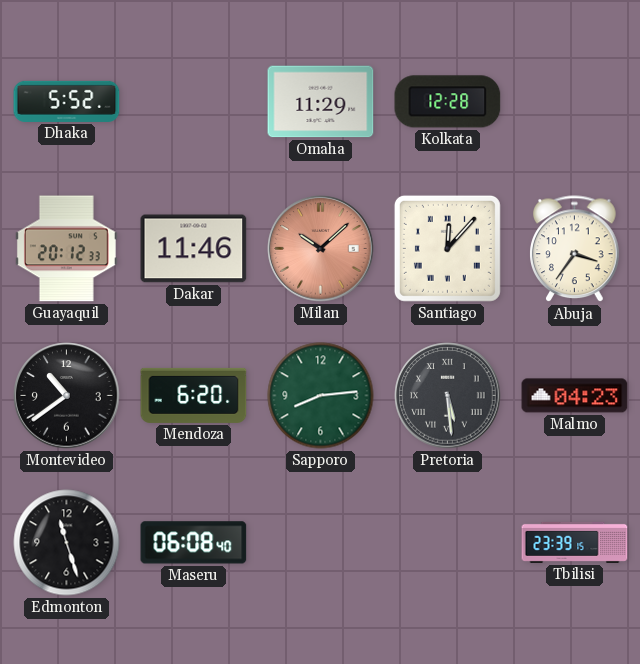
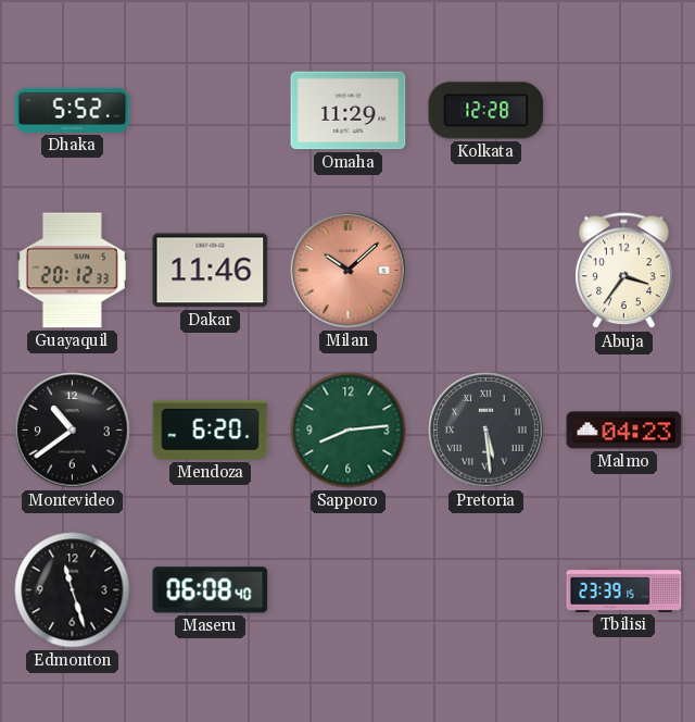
Santiago: 12:07 -> none
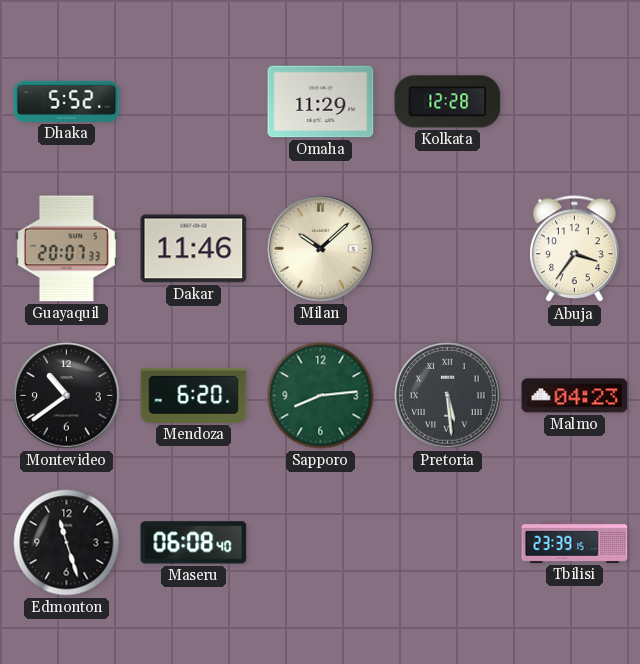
Guayaquil: 20:12 -> 20:07
Milan dial: salmon -> cream
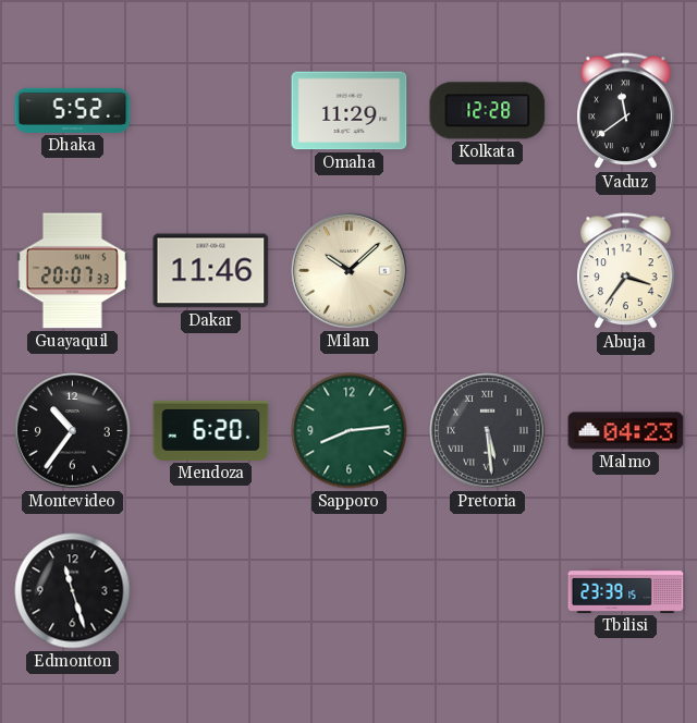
Vaduz: none -> 11:39
Montevideo: 10:39 -> 10:36
Maseru: 06:08 -> none
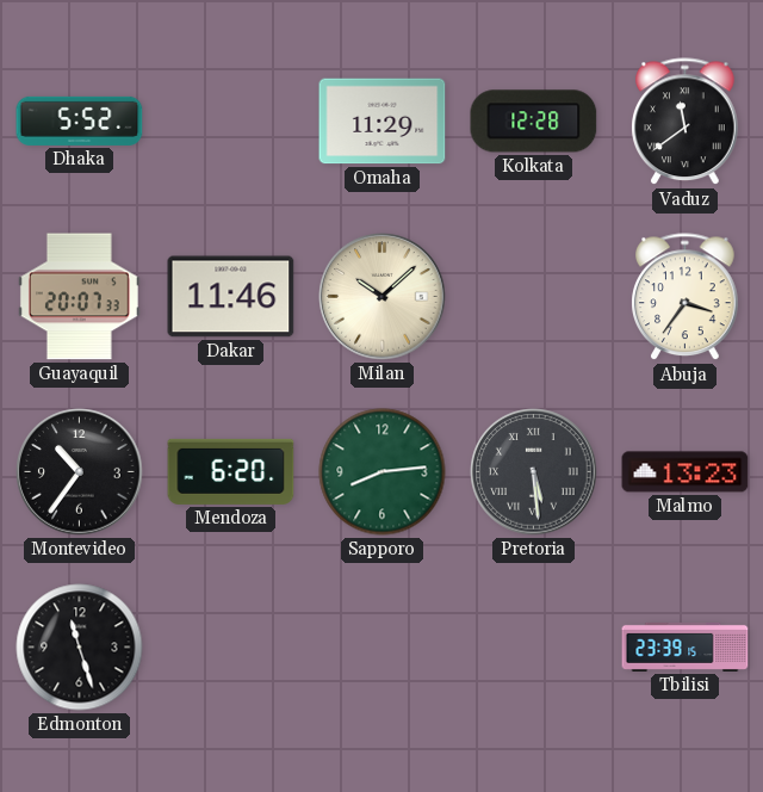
Malmo: 04:23 -> 13:23
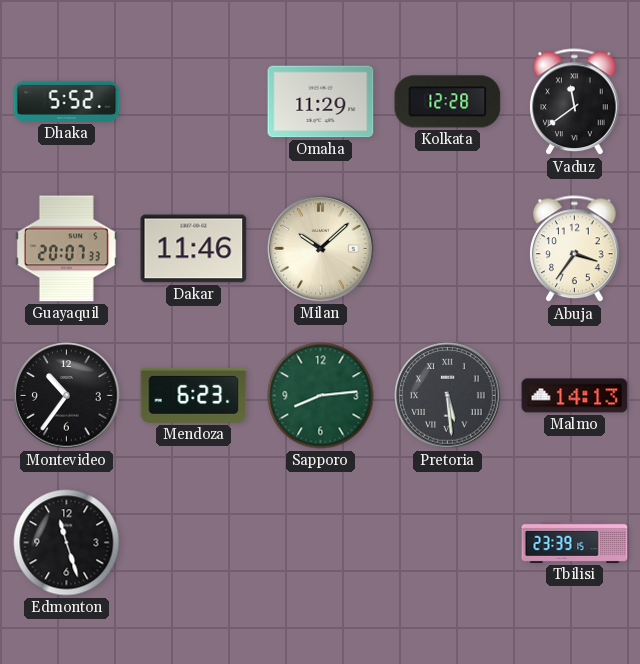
Mendoza: 6:20 -> 6:23
Malmo: 13:23 -> 14:13
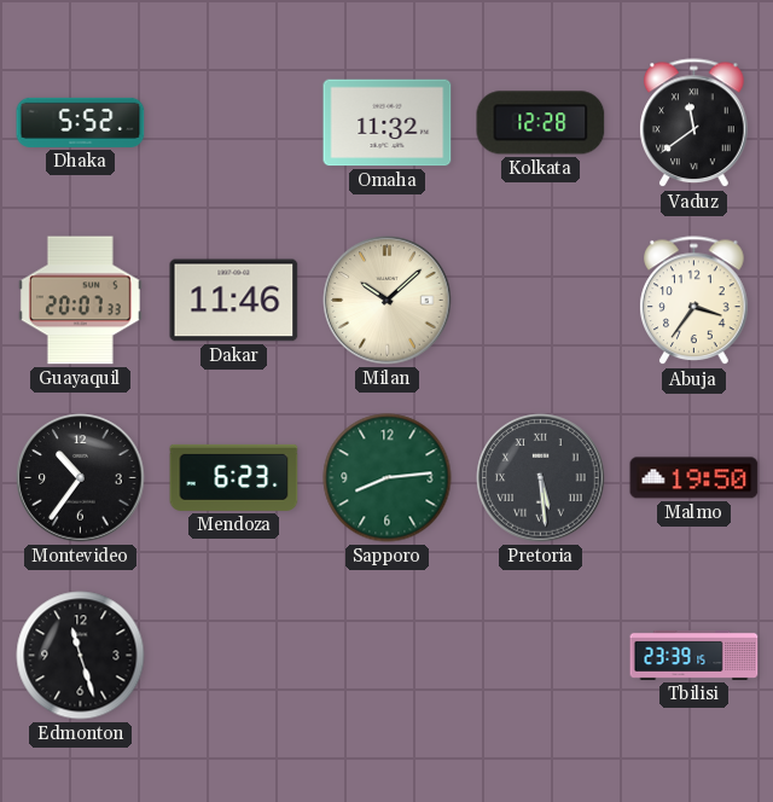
Omaha: 11:29 -> 11:32
Malmo: 14:13 -> 19:50
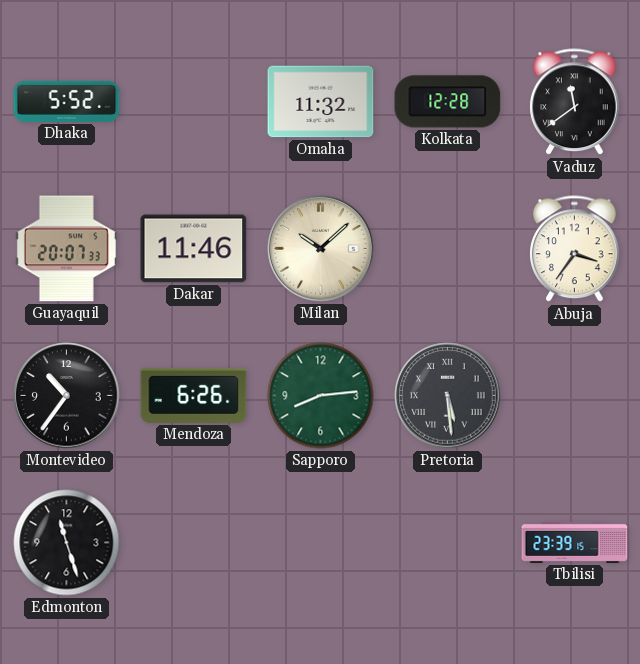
Mendoza: 6:23 -> 6:26
Malmo: 19:50 -> none
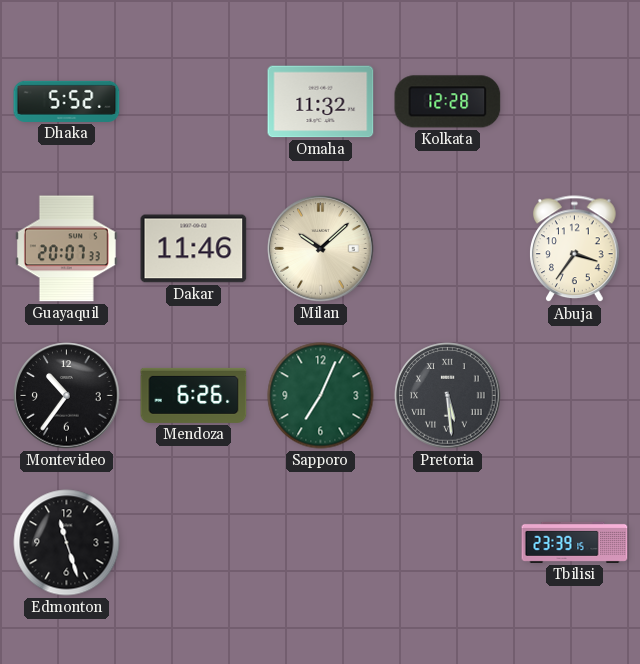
Vaduz: 11:39 -> none
Sapporo: 8:14 -> 7:04
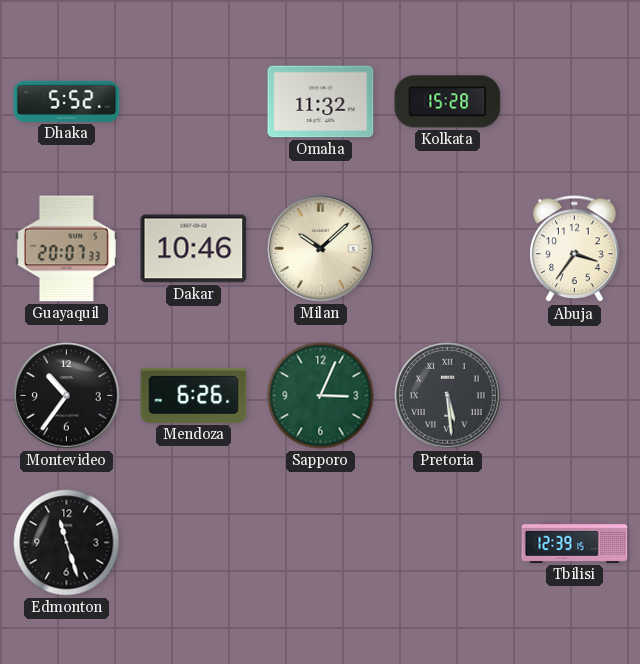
Kolkata: 12:28 -> 15:28
Dakar: 11:46 -> 10:46
Sapporo: 7:04 -> 3:04
Tbilisi: 23:39 -> 12:39
